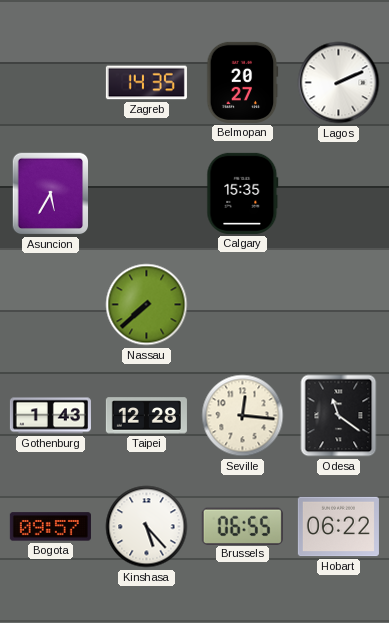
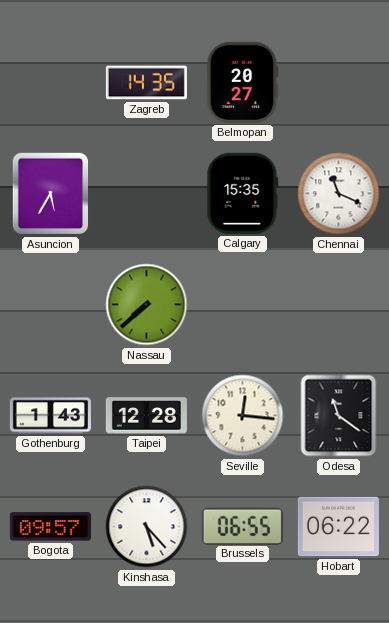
Lagos: 2:11 -> none
Chennai: none -> 11:19
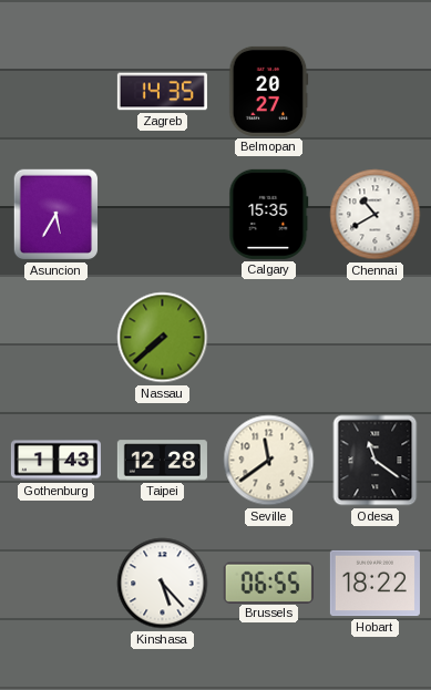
Chennai: 11:19 -> 10:40
Seville: 12:16 -> 11:39
Bogota: 09:57 -> none
Hobart: 06:22 -> 18:22
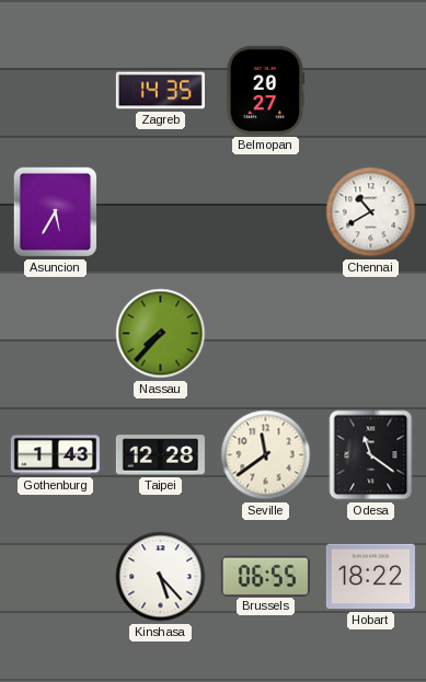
Calgary: 15:35 -> none
Nassau: 7:38 -> 7:37
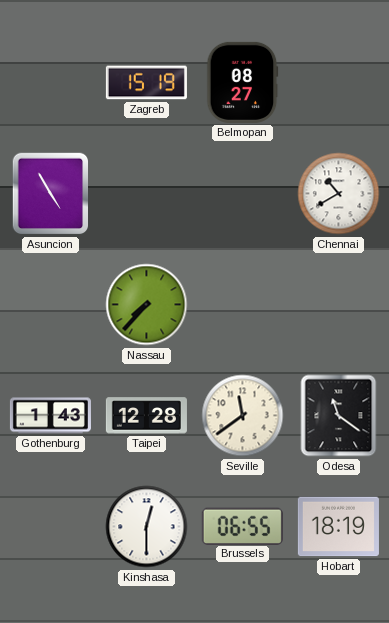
Zagreb: 14:35 -> 15:19
Belmopan: 20:27 -> 08:27
Asuncion: 5:35 -> 4:55
Kinshasa: 5:23 -> 12:30
Hobart: 18:22 -> 18:19
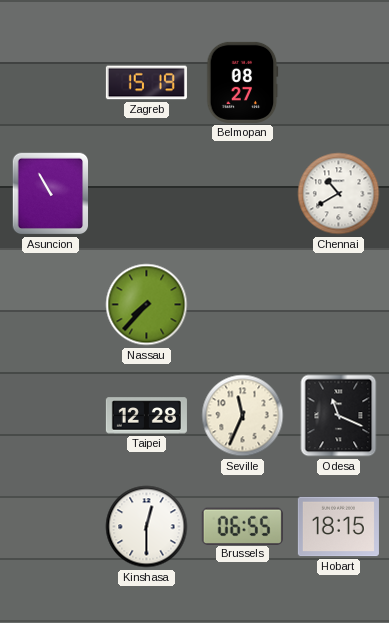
Asuncion: 4:55 -> 10:55
Gothenburg: 1:43 -> none
Seville: 11:39 -> 11:34
Odesa: 11:21 -> 11:19
Hobart: 18:19 -> 18:15
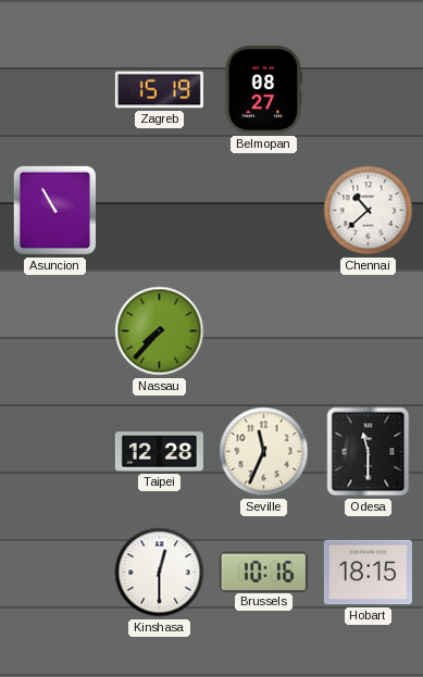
Chennai: 10:40 -> 10:38
Odesa: 11:19 -> 11:30
Brussels: 06:55 -> 10:16
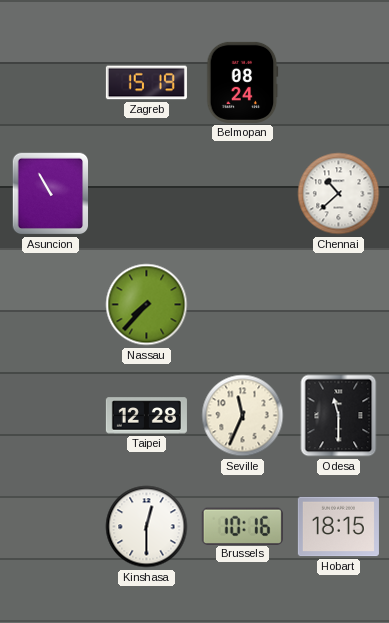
Belmopan: 08:27 -> 08:24
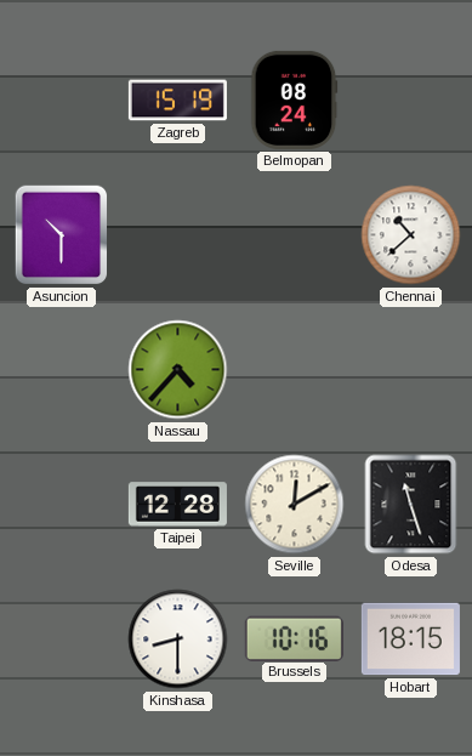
Asuncion: 10:55 -> 10:30
Nassau: 7:37 -> 4:37
Seville: 11:34 -> 12:10
Odesa: 11:30 -> 11:27
Kinshasa: 12:30 -> 8:30
